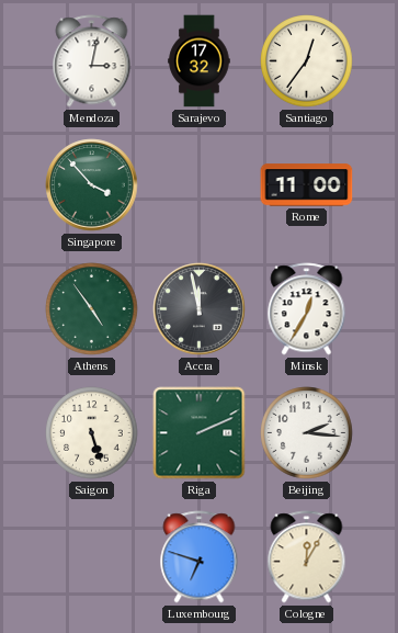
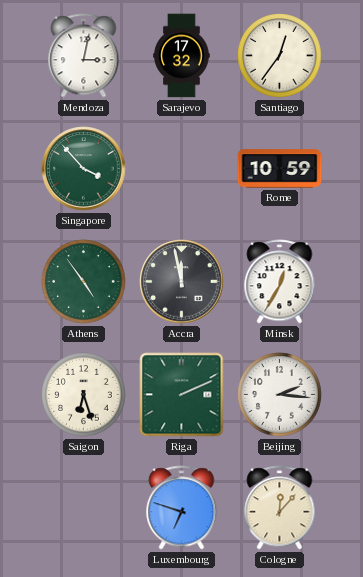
Rome: 11:00 -> 10:59
Saigon: 5:27 -> 6:27
Cologne: 12:05 -> 12:07
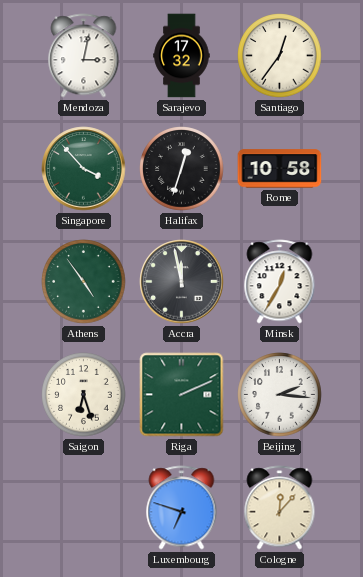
Halifax: none -> 12:33
Rome: 10:59 -> 10:58
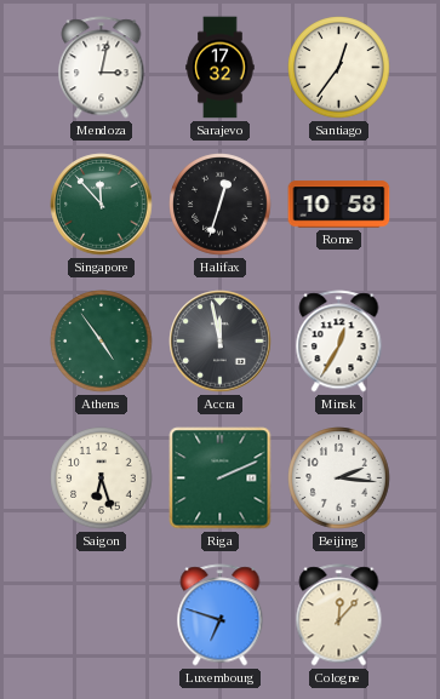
Singapore: 3:53 -> 11:53
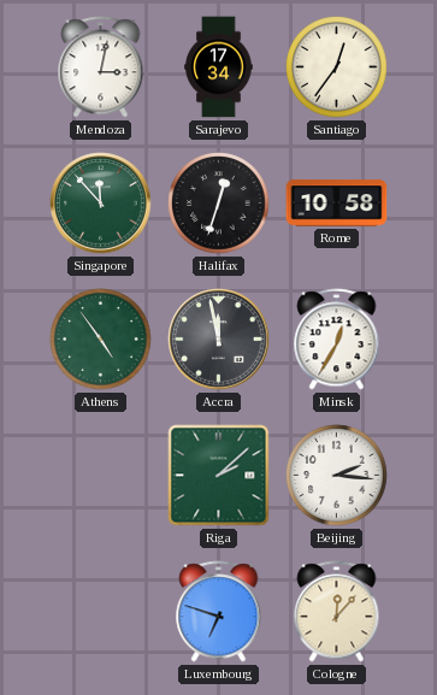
Sarajevo: 17:32 -> 17:34
Saigon: 6:27 -> none
Riga: 2:11 -> 2:08
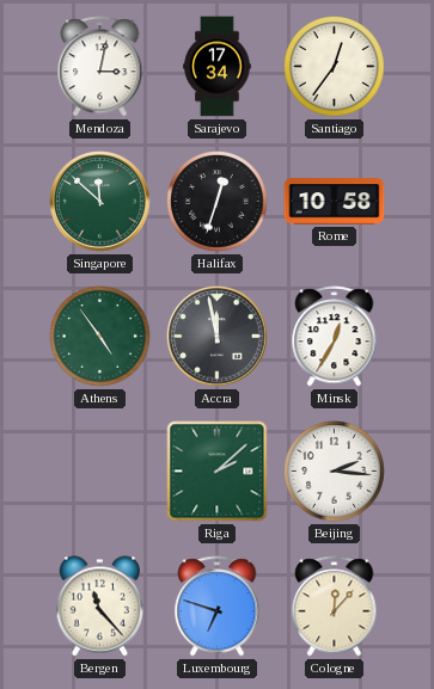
Singapore: 11:53 -> 11:52
Bergen: none -> 11:23
